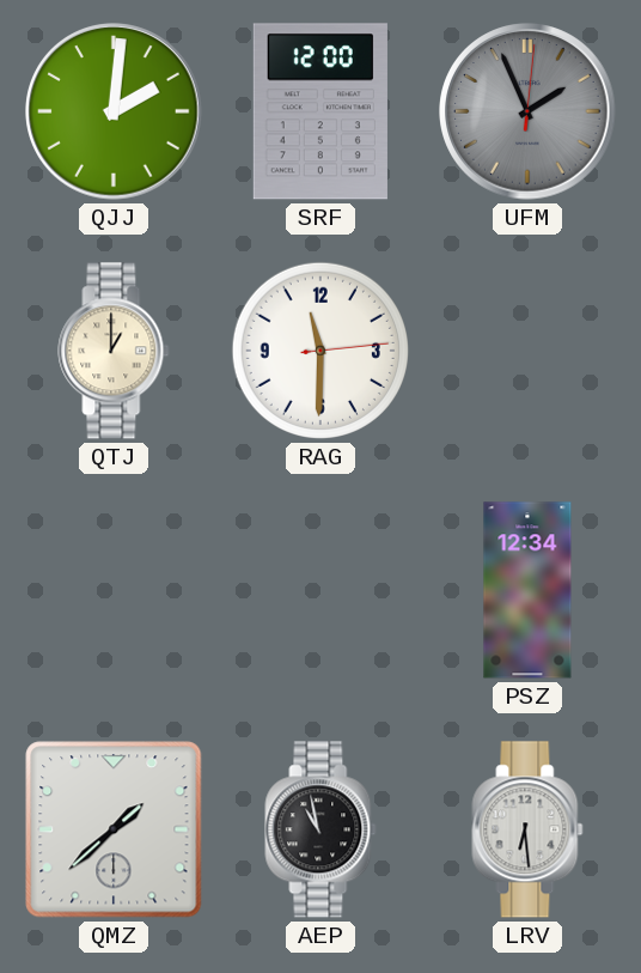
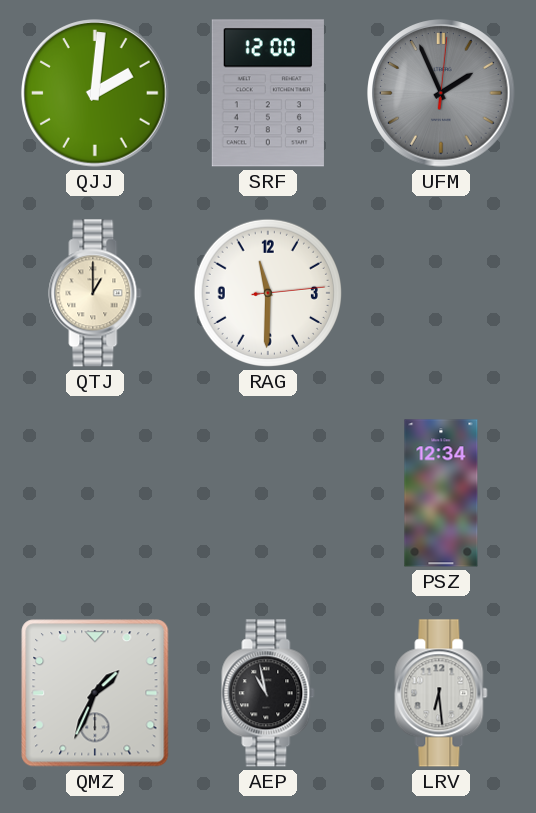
QMZ: 1:38 -> 1:34
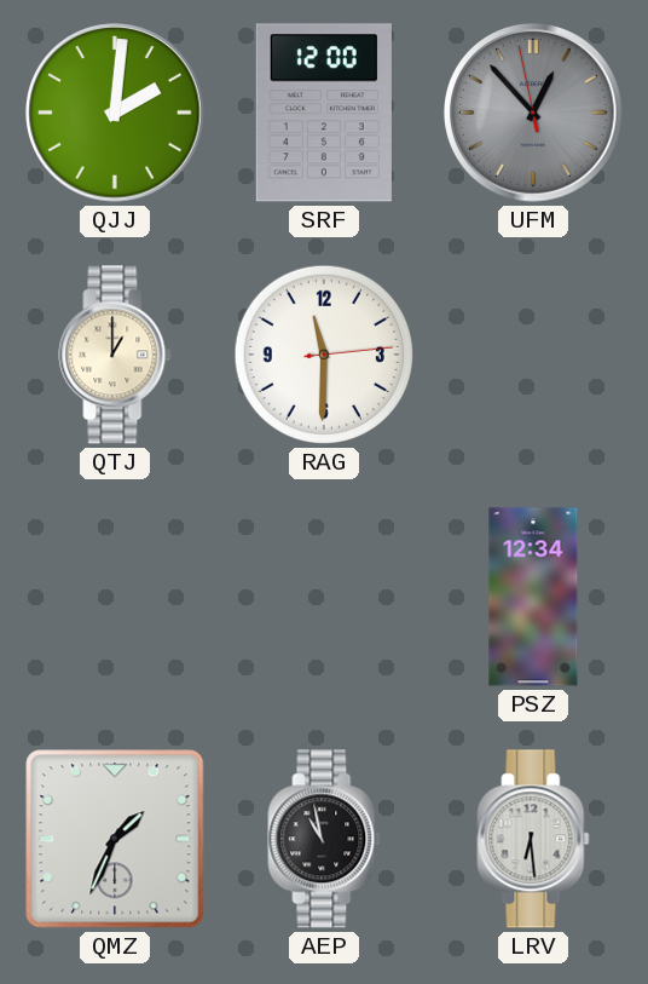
UFM: 1:56 -> 12:52
